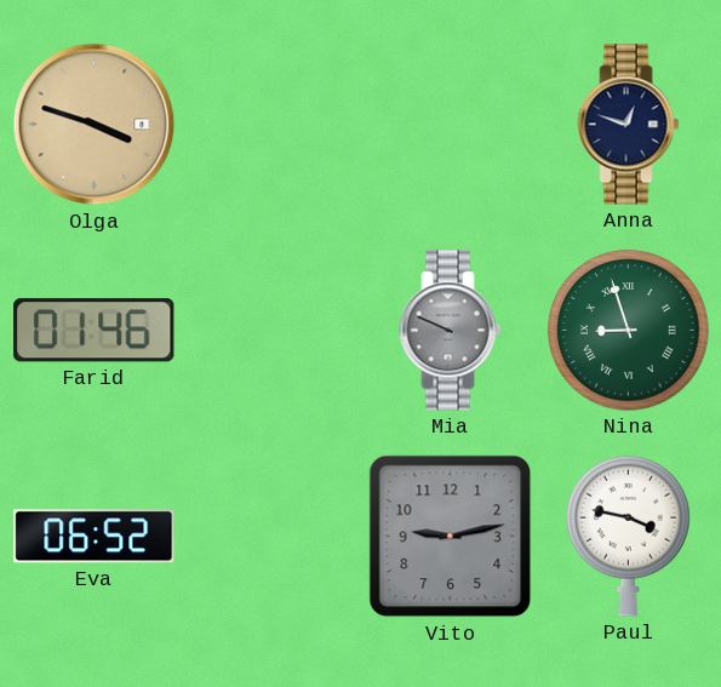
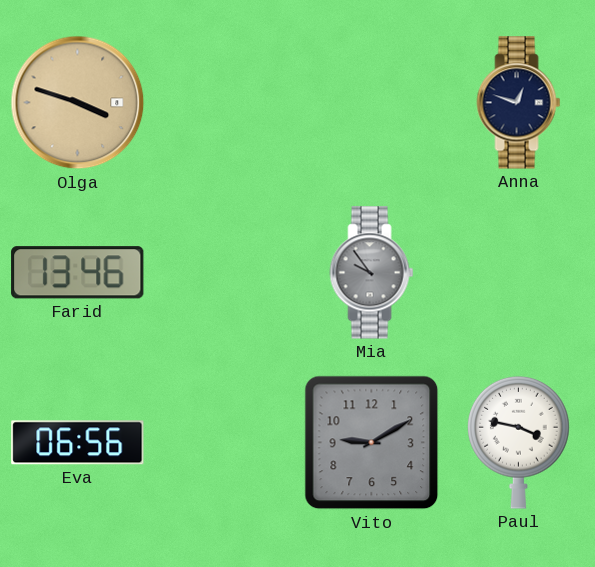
Farid: 01:46 -> 13:46
Mia: 9:49 -> 9:54
Nina: 8:57 -> none
Eva: 06:52 -> 06:56
Vito: 9:13 -> 9:10
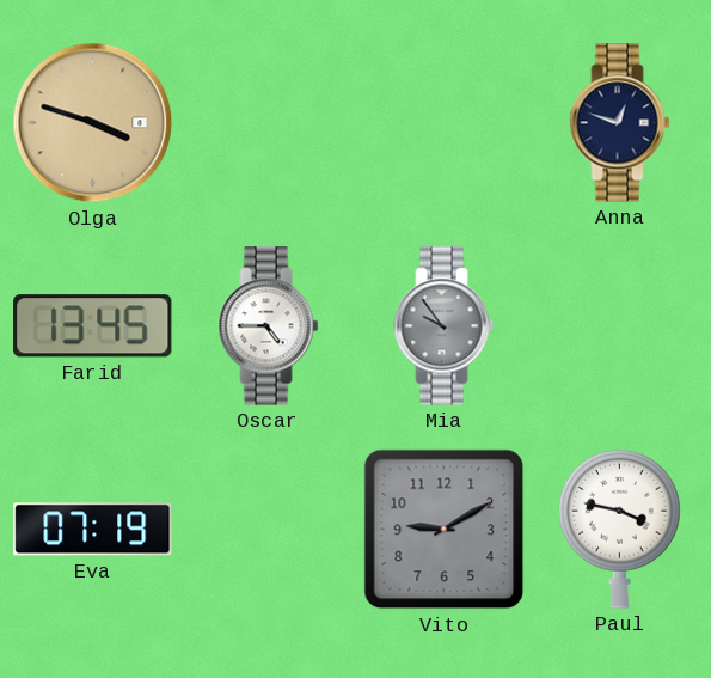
Farid: 13:46 -> 13:45
Oscar: none -> 4:45
Eva: 06:56 -> 07:19
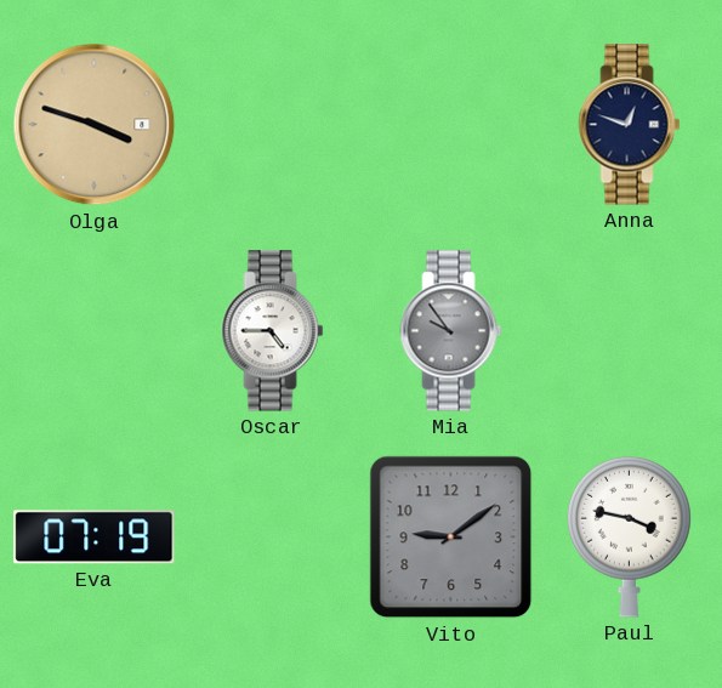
Farid: 13:45 -> none
Vito: 9:10 -> 9:09
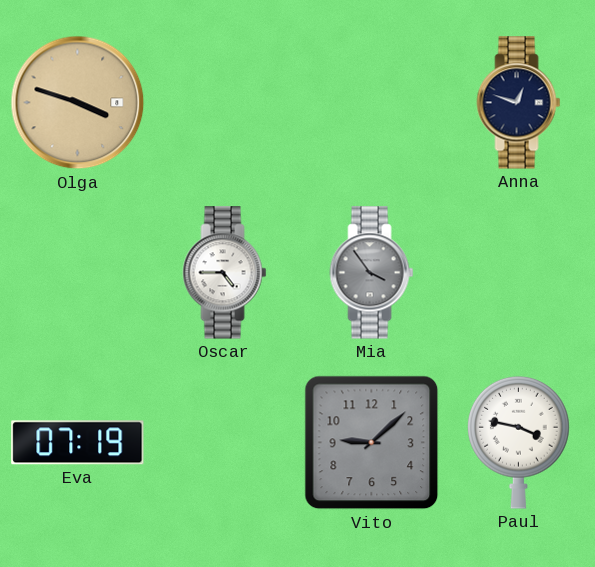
Mia: 9:54 -> 3:54
Vito: 9:09 -> 9:08
